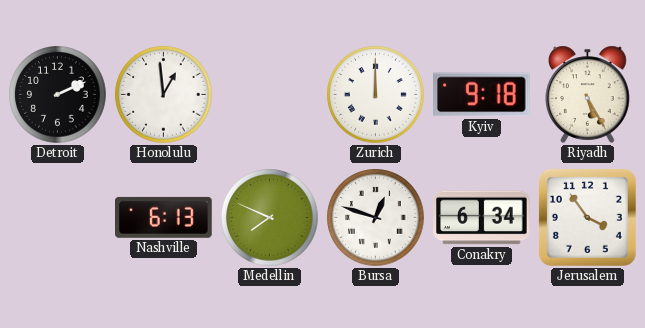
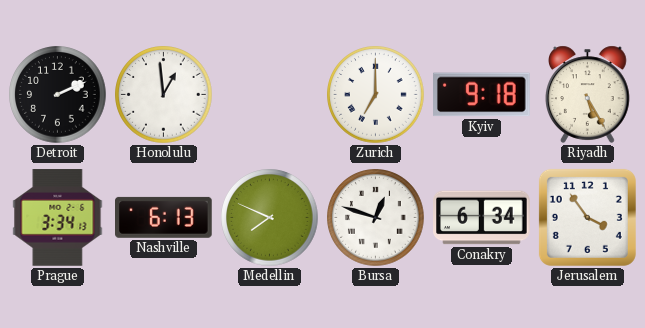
Zurich: 12:00 -> 7:00
Prague: none -> 3:34
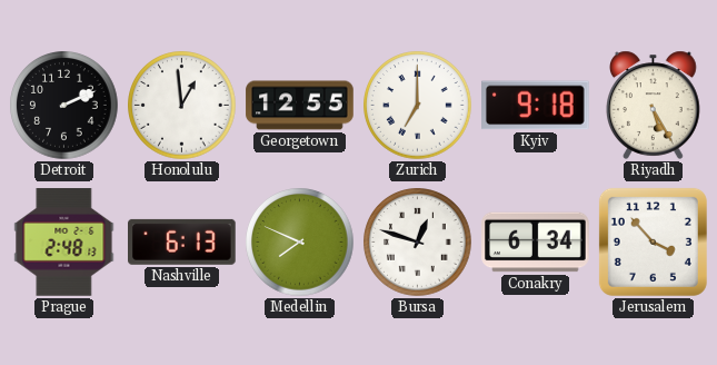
Georgetown: none -> 12:55
Prague: 3:34 -> 2:48
Jerusalem: 3:54 -> 3:53
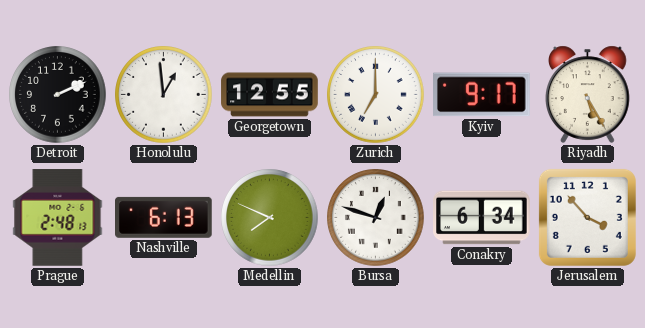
Kyiv: 9:18 -> 9:17
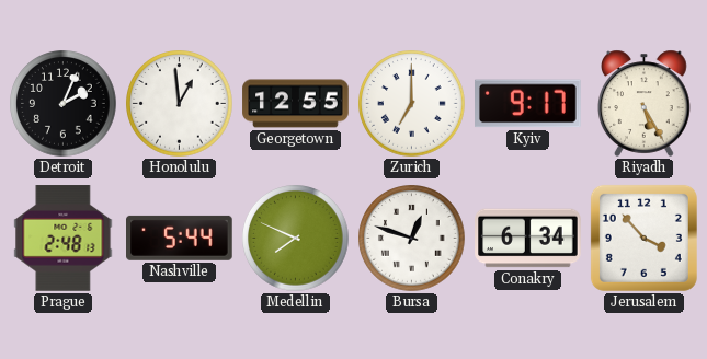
Detroit: 2:11 -> 2:04
Nashville: 6:13 -> 5:44
